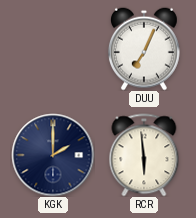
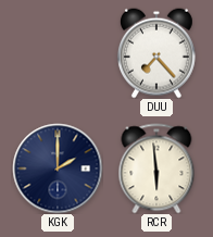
DUU: 7:04 -> 7:23
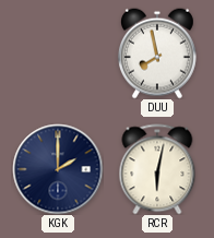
DUU: 7:23 -> 7:58
RCR: 5:59 -> 6:02
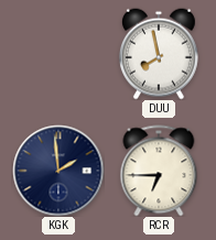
KGK: 2:00 -> 1:59
RCR: 6:02 -> 6:45
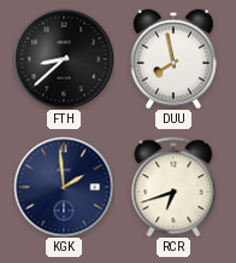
FTH: none -> 8:38
RCR: 6:45 -> 6:42
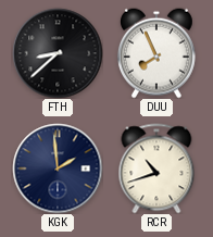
DUU: 7:58 -> 7:56
RCR: 6:42 -> 10:42
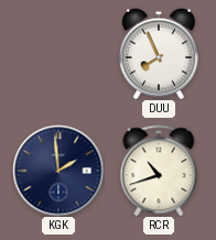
FTH: 8:38 -> none
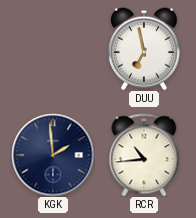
DUU: 7:56 -> 6:58
RCR: 10:42 -> 10:44
